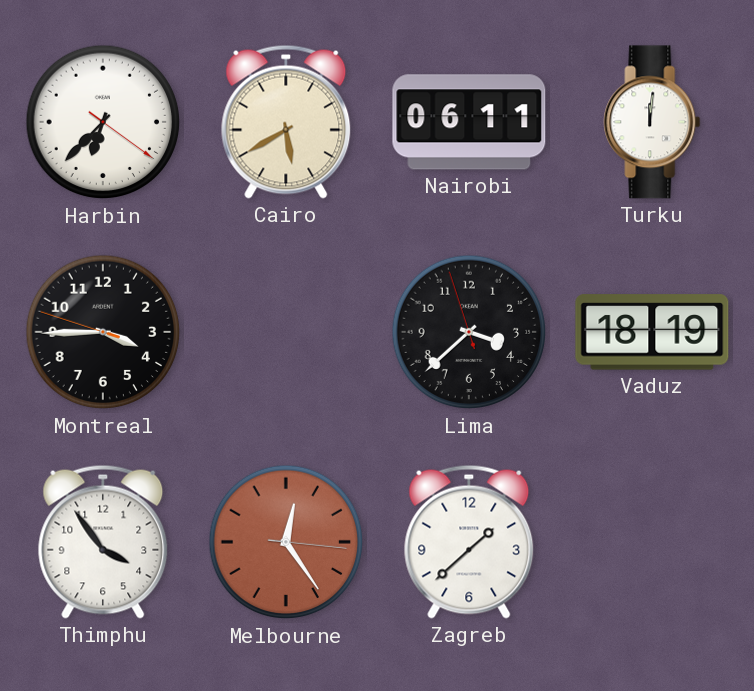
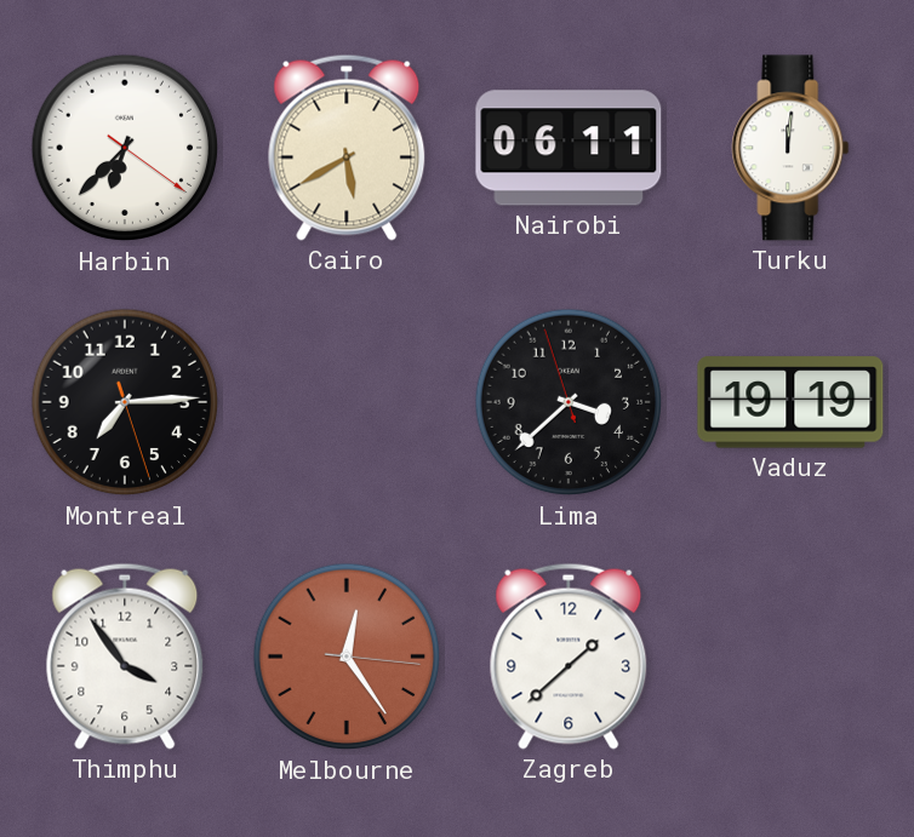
Montreal: 3:44 -> 7:14
Vaduz: 18:19 -> 19:19
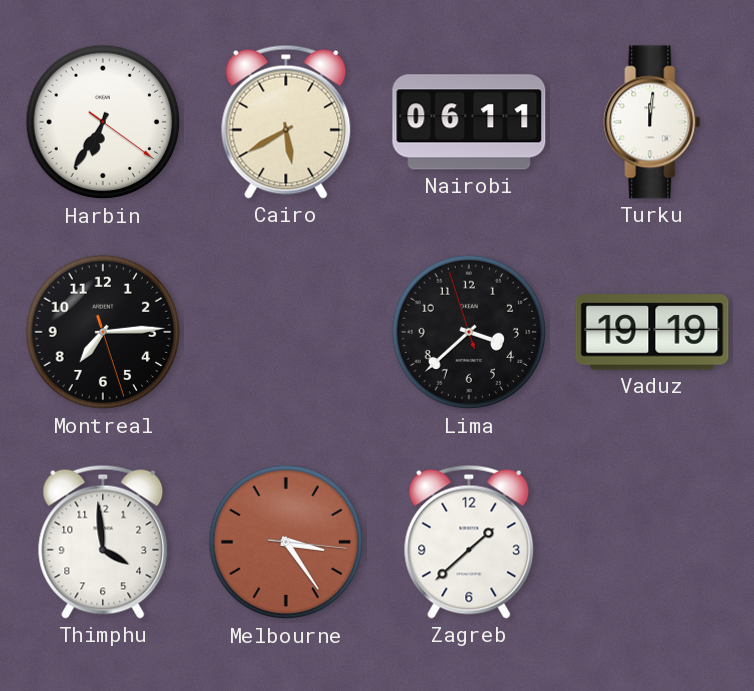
Harbin: 6:37 -> 6:35
Thimphu: 3:54 -> 3:59
Melbourne: 12:24 -> 3:24
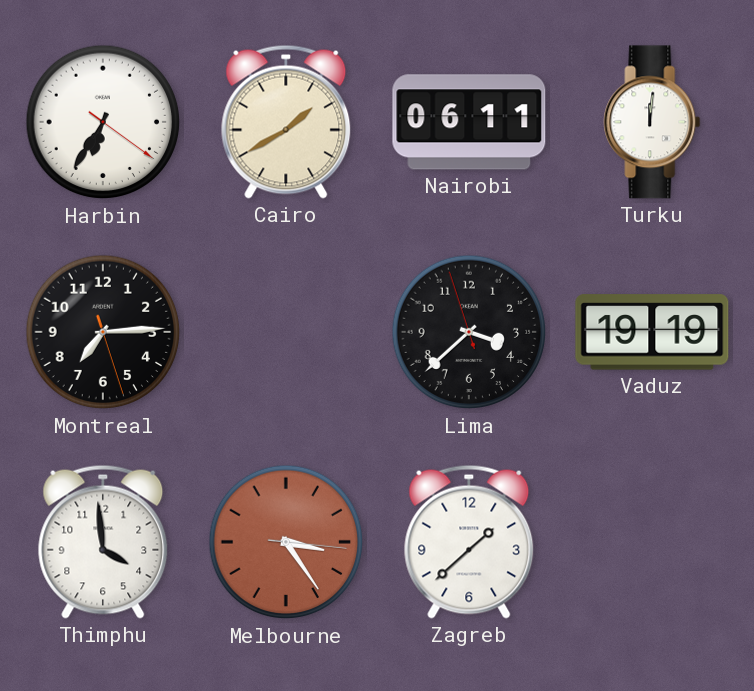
Cairo: 5:40 -> 1:40
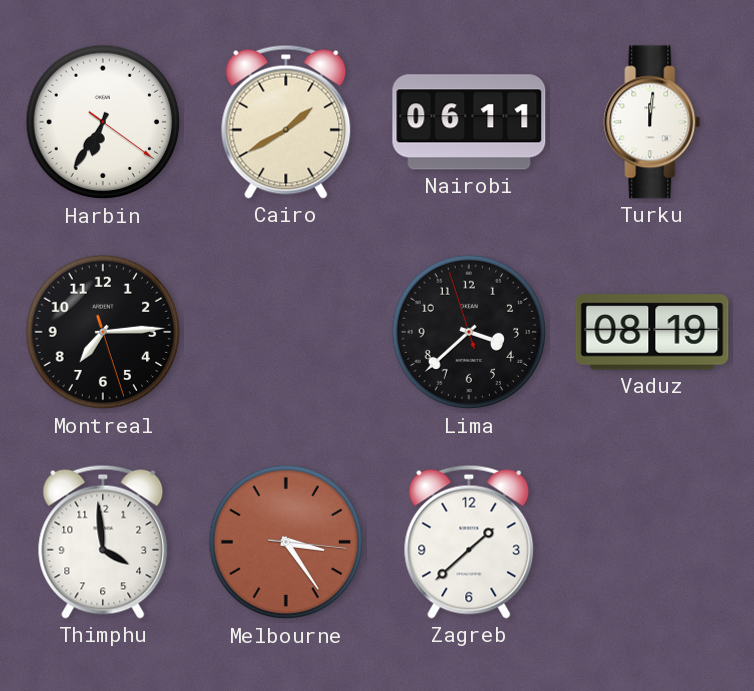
Vaduz: 19:19 -> 08:19
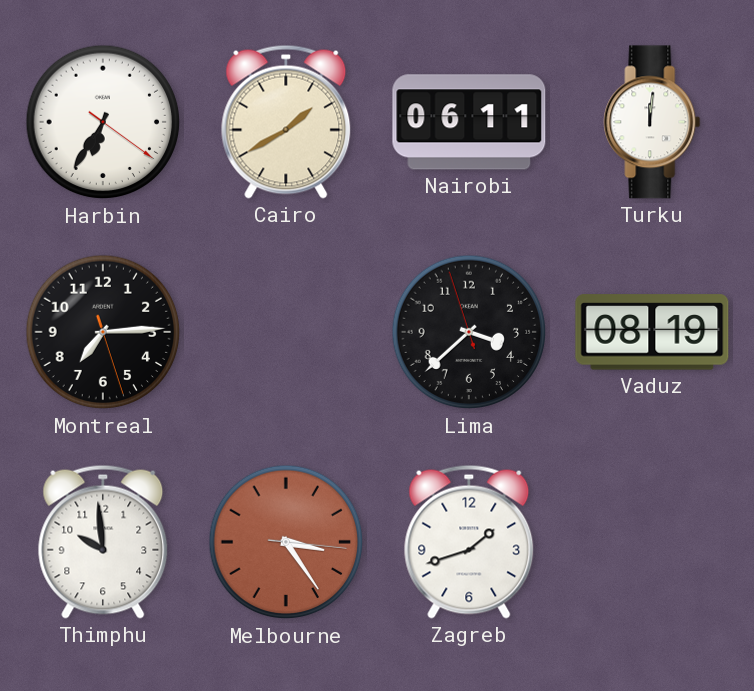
Thimphu: 3:59 -> 9:59
Zagreb: 1:38 -> 1:42
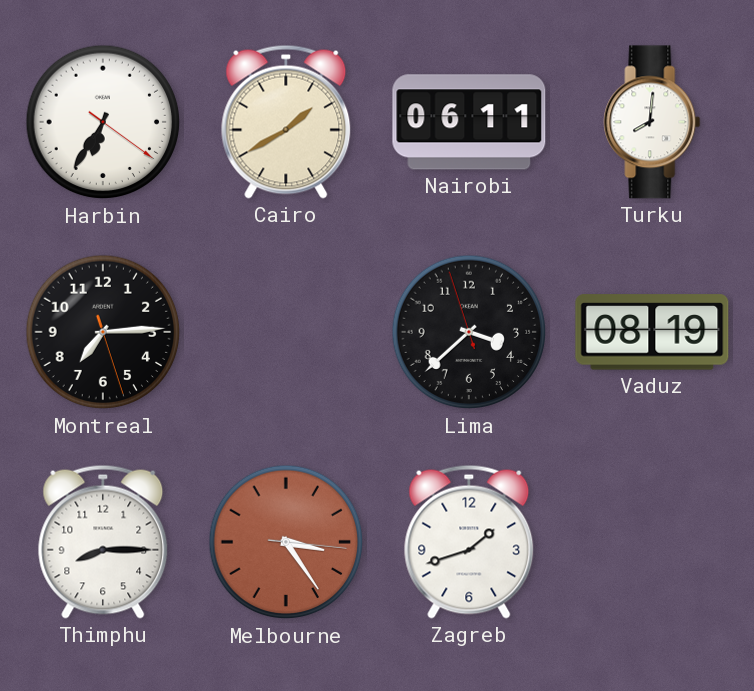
Turku: 12:01 -> 8:01
Thimphu: 9:59 -> 8:15
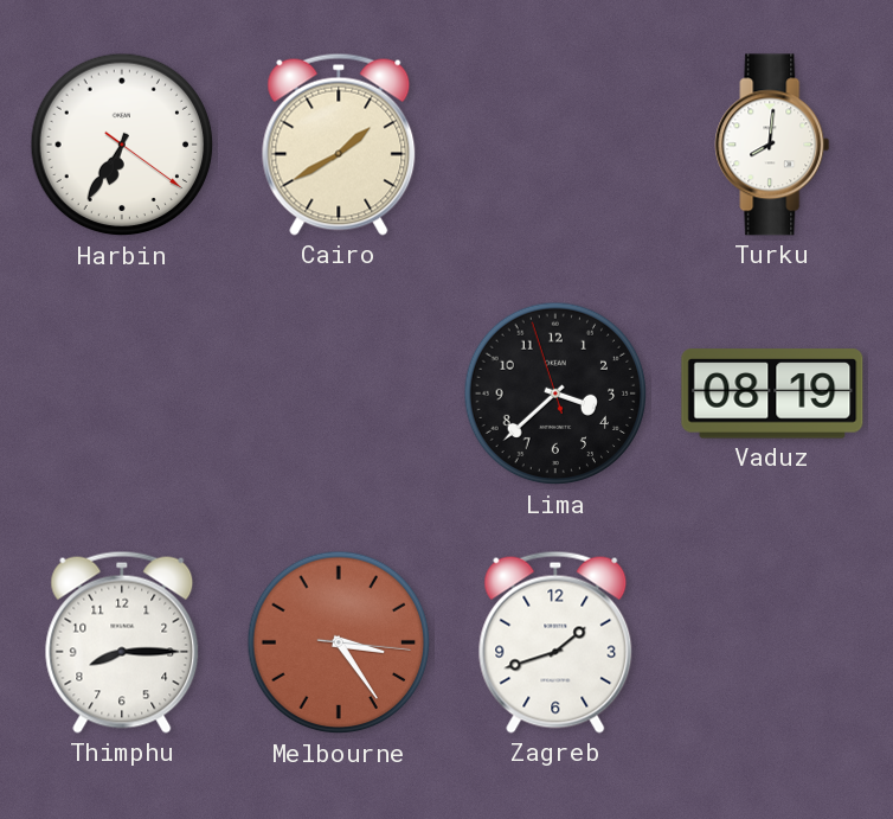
Nairobi: 06:11 -> none
Montreal: 7:14 -> none
